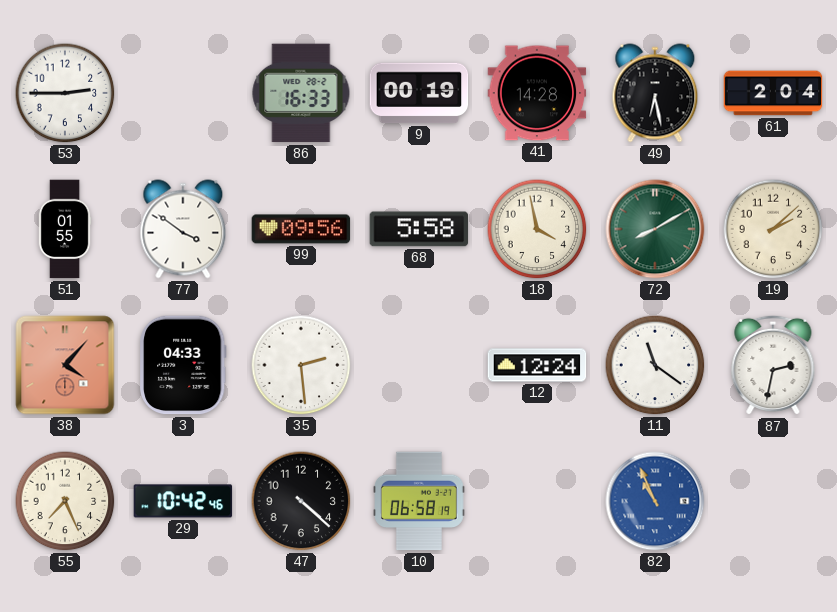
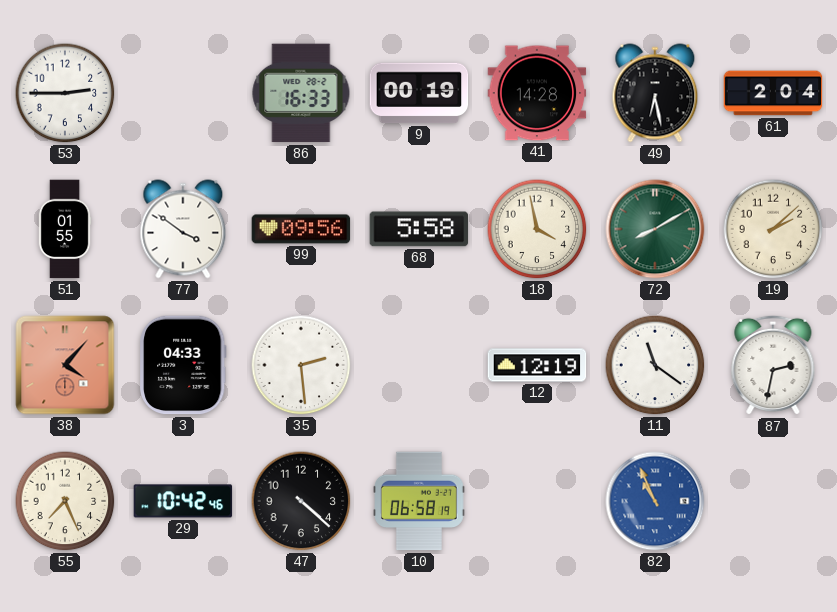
12: 12:24 -> 12:19
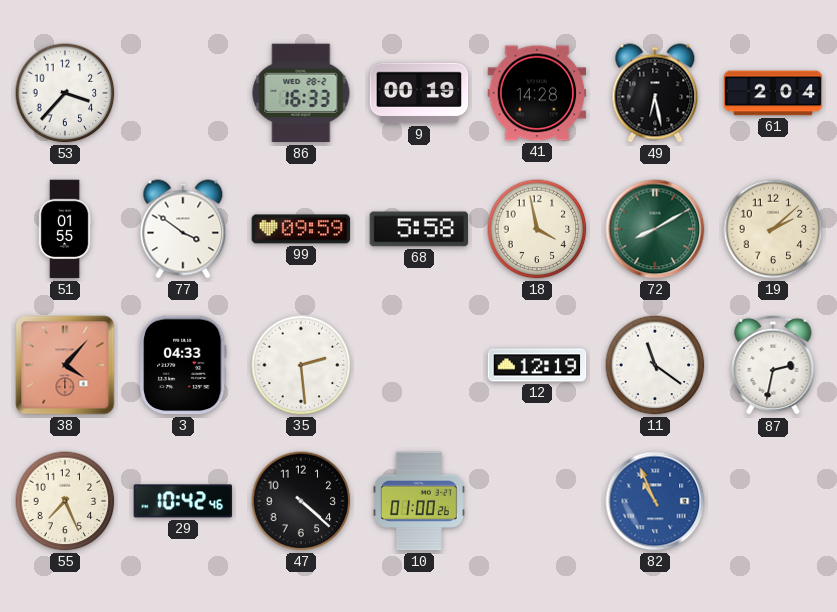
53: 2:45 -> 3:37
99: 09:56 -> 09:59
10: 06:58 -> 01:00
